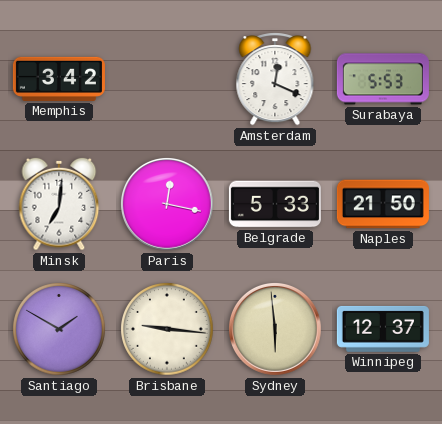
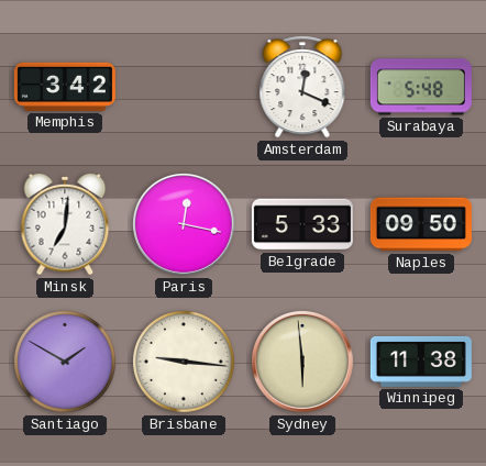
Surabaya: 5:53 -> 5:48
Naples: 21:50 -> 09:50
Winnipeg: 12:37 -> 11:38
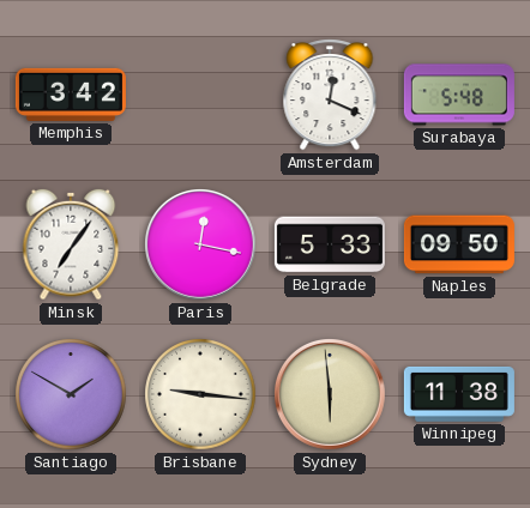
Minsk: 7:01 -> 7:06
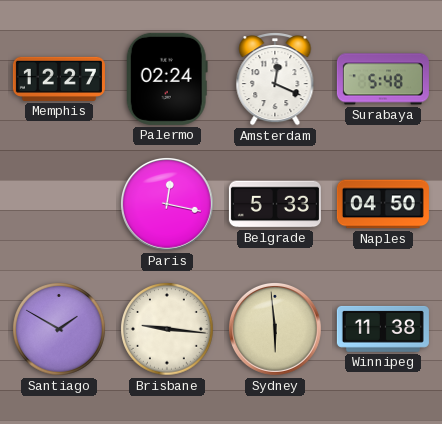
Memphis: 3:42 -> 12:27
Palermo: none -> 02:24
Minsk: 7:06 -> none
Naples: 09:50 -> 04:50
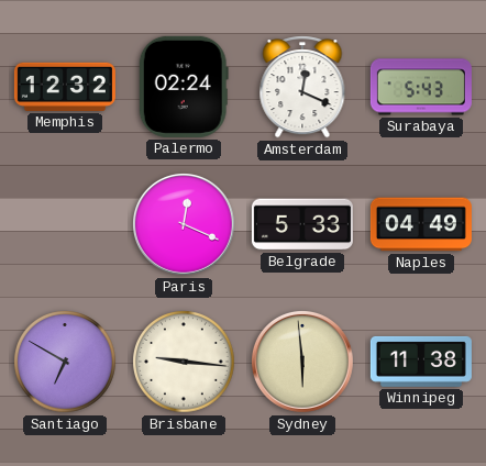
Memphis: 12:27 -> 12:32
Surabaya: 5:48 -> 5:43
Paris: 12:17 -> 12:19
Naples: 04:50 -> 04:49
Santiago: 1:50 -> 6:50
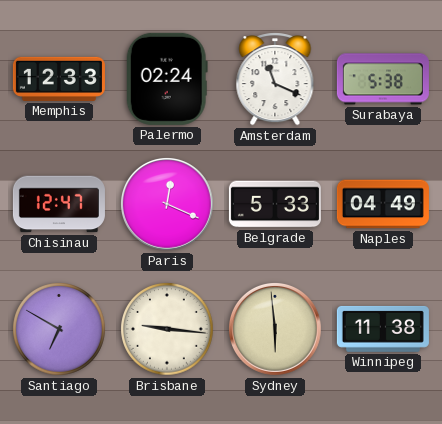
Memphis: 12:32 -> 12:33
Amsterdam: 12:19 -> 11:19
Surabaya: 5:43 -> 5:38
Chisinau: none -> 12:47
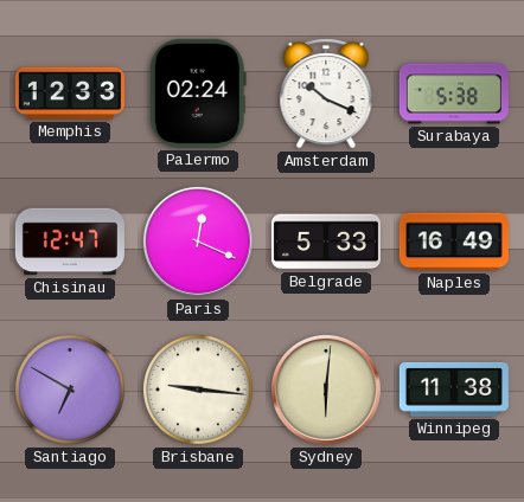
Amsterdam: 11:19 -> 10:19
Naples: 04:49 -> 16:49
Sydney: 5:59 -> 6:01
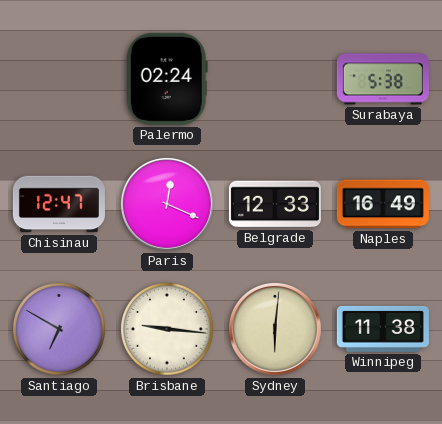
Memphis: 12:33 -> none
Amsterdam: 10:19 -> none
Belgrade: 5:33 -> 12:33
